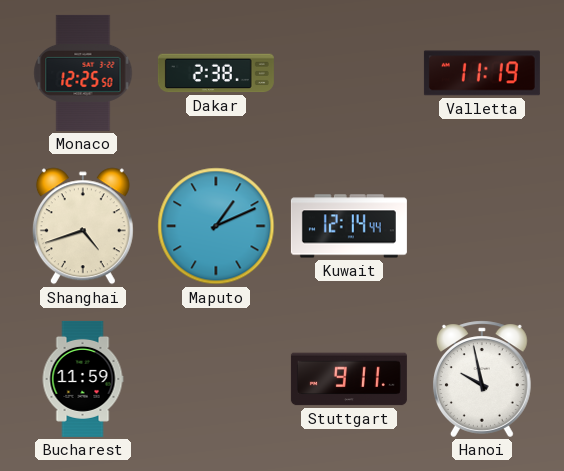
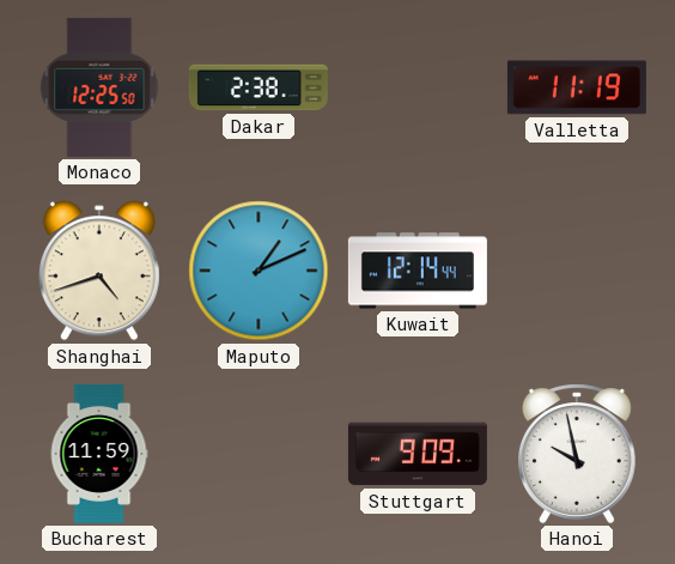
Stuttgart: 9:11 -> 9:09
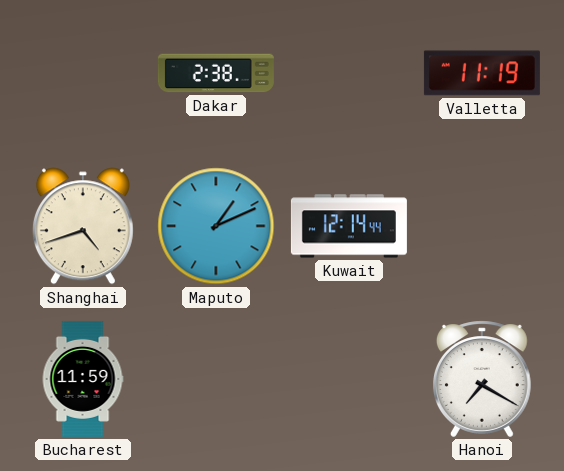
Monaco: 12:25 -> none
Stuttgart: 9:09 -> none
Hanoi: 9:58 -> 7:20
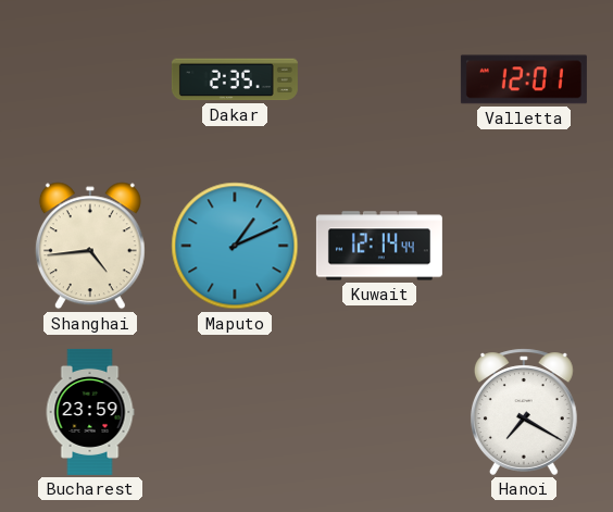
Dakar: 2:38 -> 2:35
Valletta: 11:19 -> 12:01
Shanghai: 4:42 -> 4:44
Bucharest: 11:59 -> 23:59
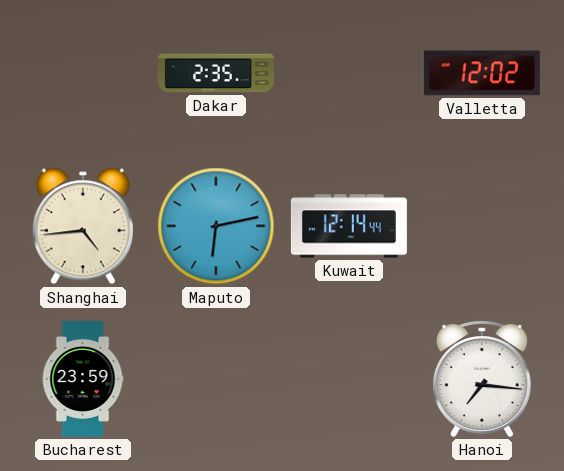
Valletta: 12:01 -> 12:02
Maputo: 1:11 -> 6:13
Hanoi: 7:20 -> 7:16
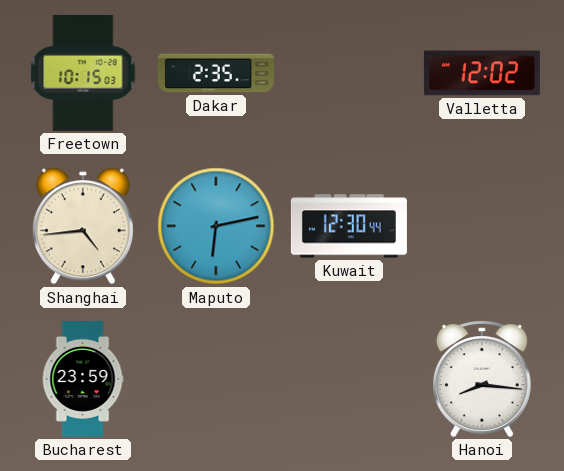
Freetown: none -> 10:15
Kuwait: 12:14 -> 12:30
Hanoi: 7:16 -> 8:16
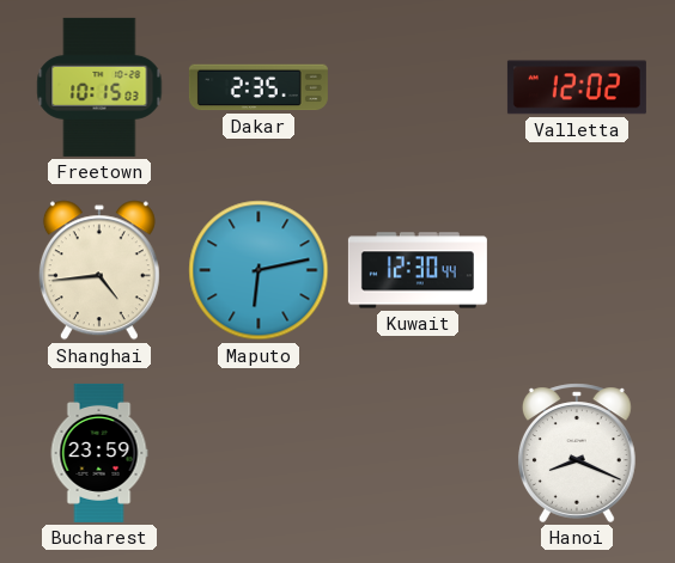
Hanoi: 8:16 -> 8:19
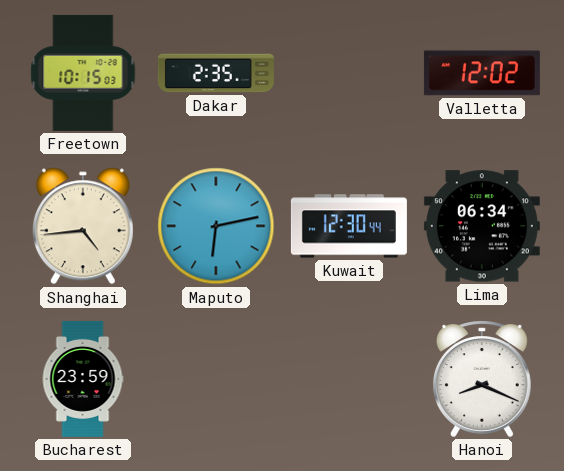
Lima: none -> 06:34
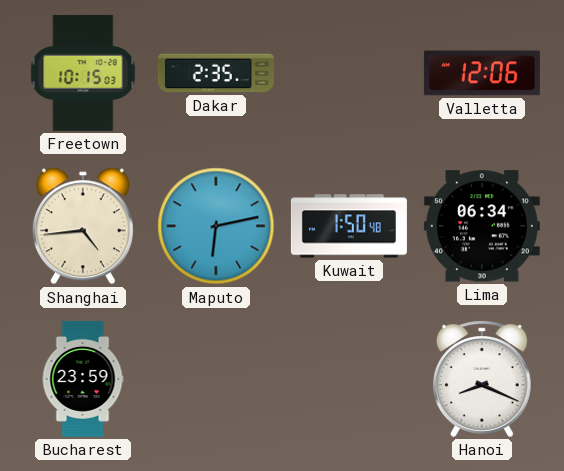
Valletta: 12:02 -> 12:06
Kuwait: 12:30 -> 1:50
